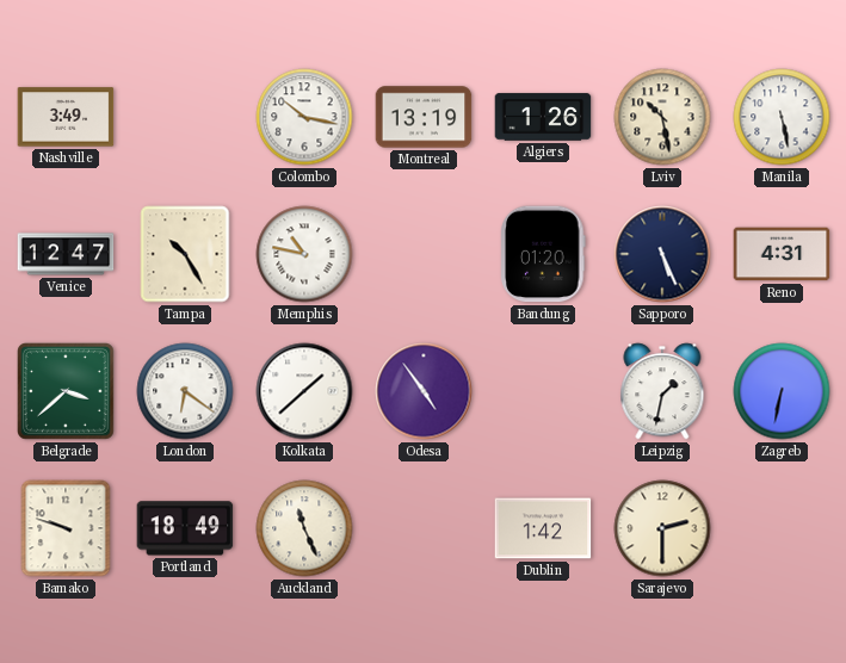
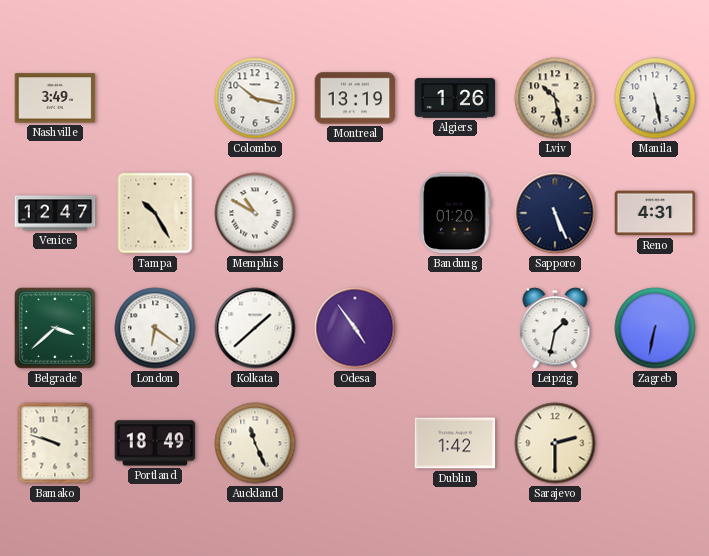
Memphis: 10:47 -> 10:50
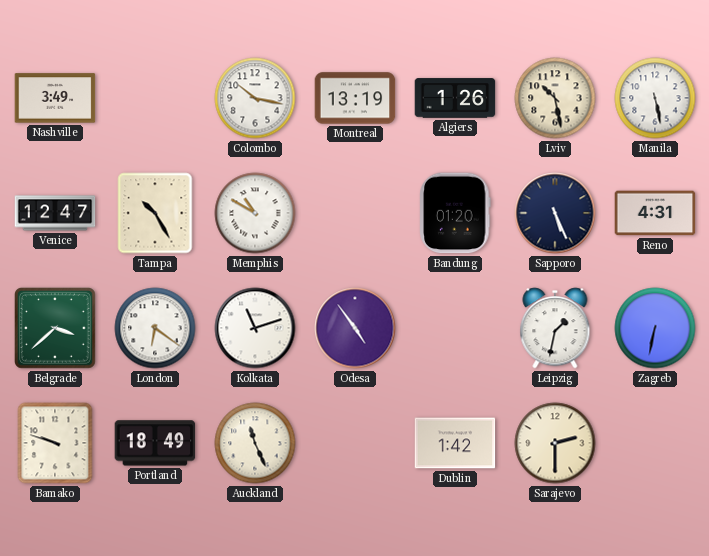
Kolkata: 1:38 -> 11:12
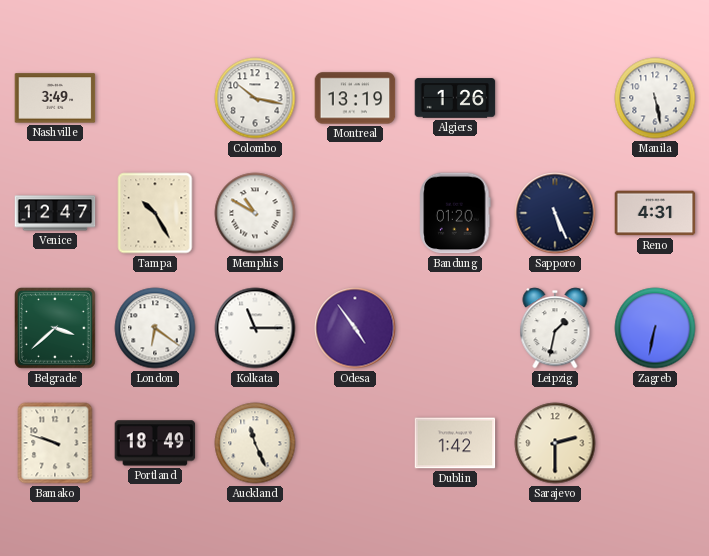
Lviv: 10:28 -> none
Kolkata: 11:12 -> 11:15
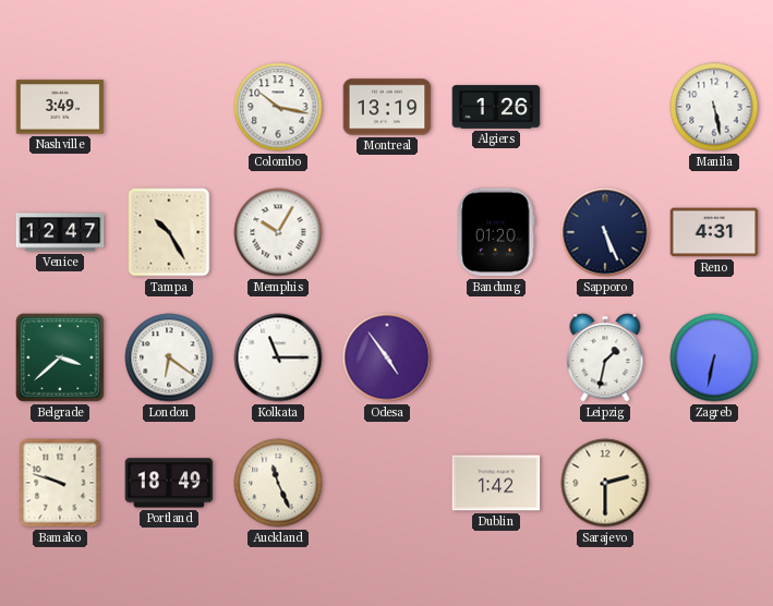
Memphis: 10:50 -> 10:05
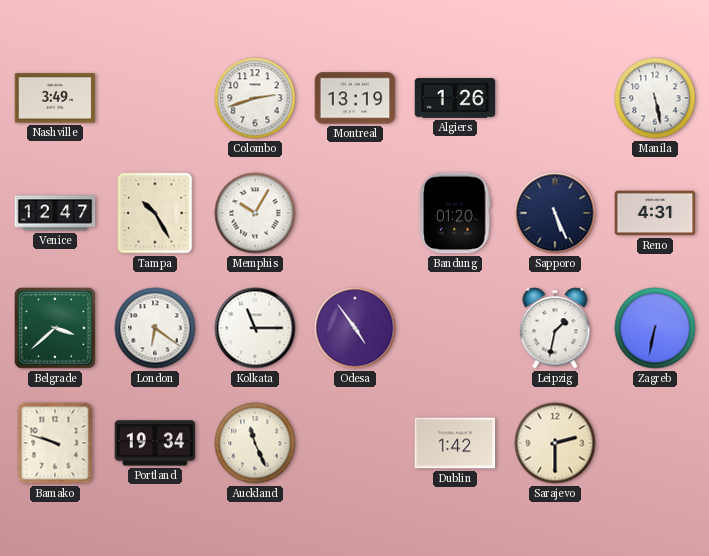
Colombo: 10:17 -> 2:42
Portland: 18:49 -> 19:34
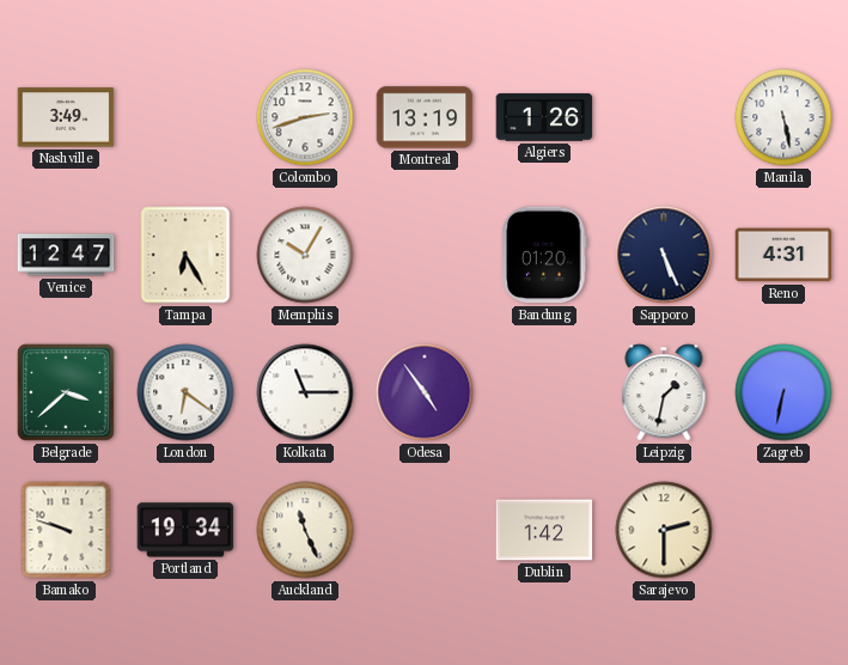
Tampa: 10:25 -> 6:25
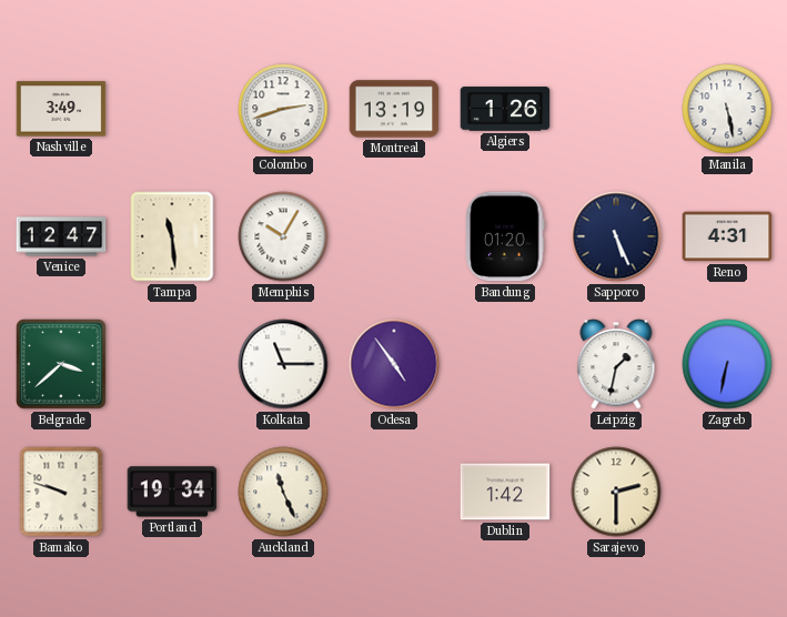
Tampa: 6:25 -> 11:29
London: 6:21 -> none
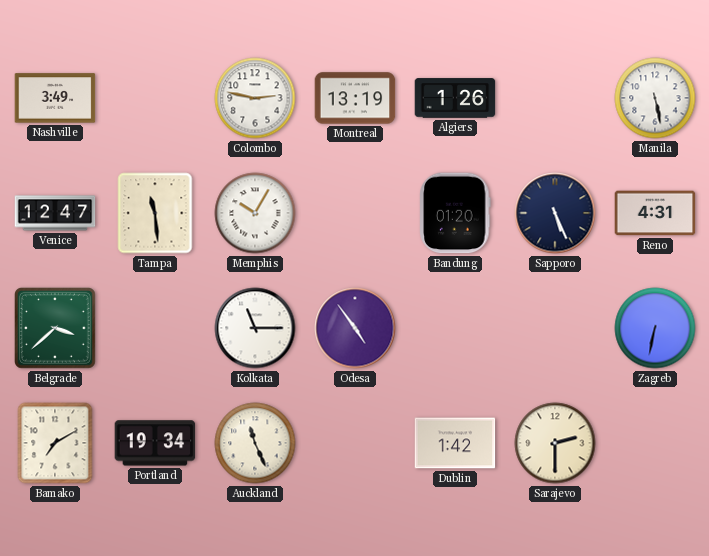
Colombo: 2:42 -> 2:47
Leipzig: 1:32 -> none
Bamako: 9:48 -> 7:10
